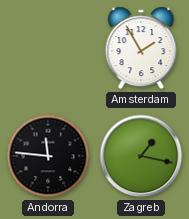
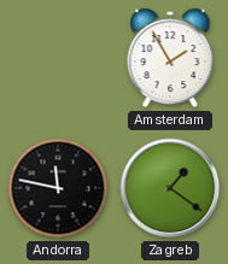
Andorra: 11:46 -> 11:47
Zagreb: 1:17 -> 1:21
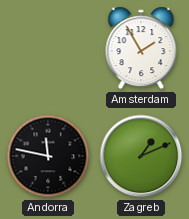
Zagreb: 1:21 -> 1:11
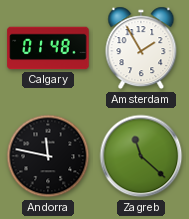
Calgary: none -> 01:48
Zagreb: 1:11 -> 11:22
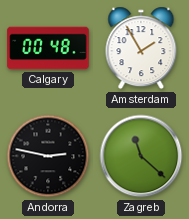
Calgary: 01:48 -> 00:48
Andorra: 11:47 -> 2:47
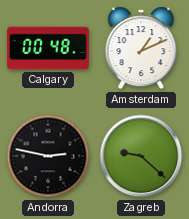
Amsterdam: 1:55 -> 1:11
Zagreb: 11:22 -> 9:22
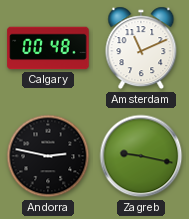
Amsterdam: 1:11 -> 11:11
Zagreb: 9:22 -> 9:17
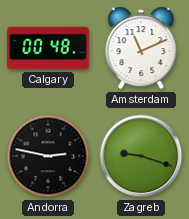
Zagreb: 9:17 -> 9:18
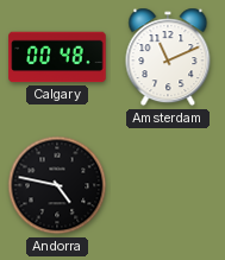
Andorra: 2:47 -> 4:47
Zagreb: 9:18 -> none
